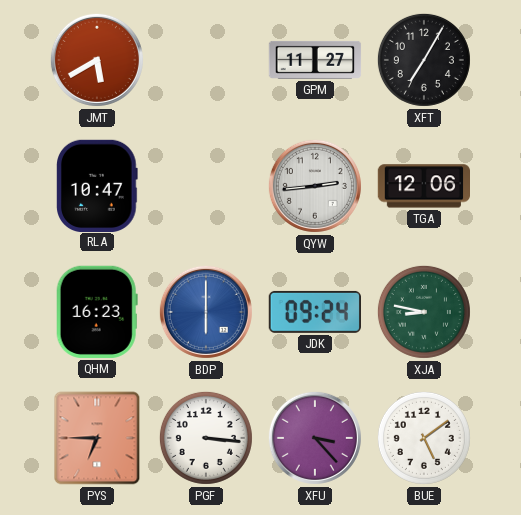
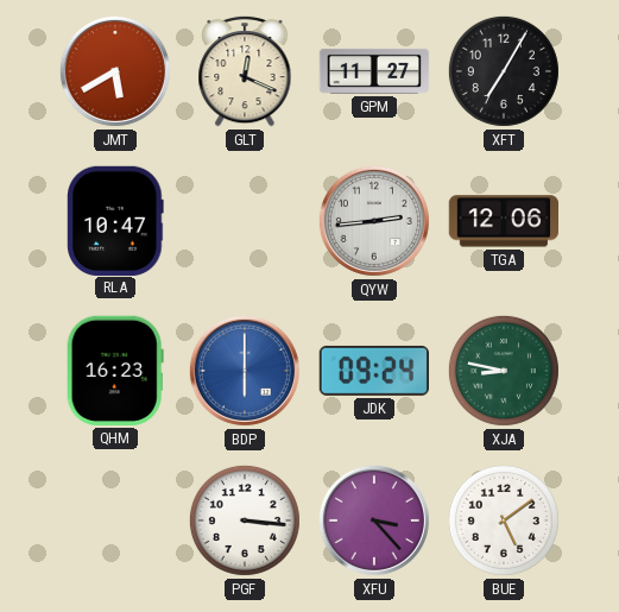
GLT: none -> 12:19
PYS: 6:45 -> none
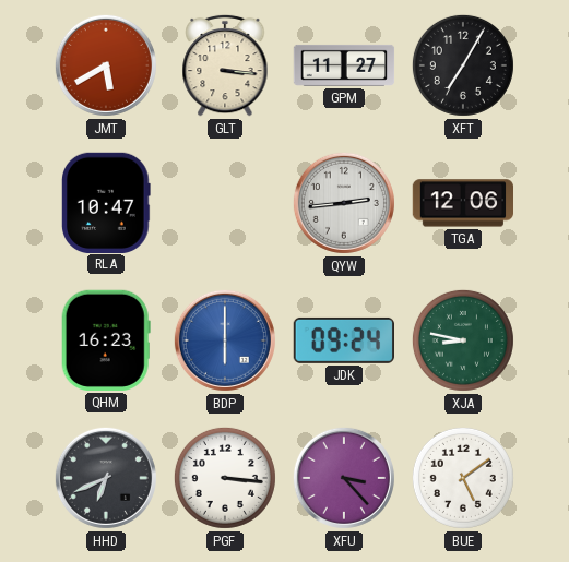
GLT: 12:19 -> 3:16
HHD: none -> 6:41
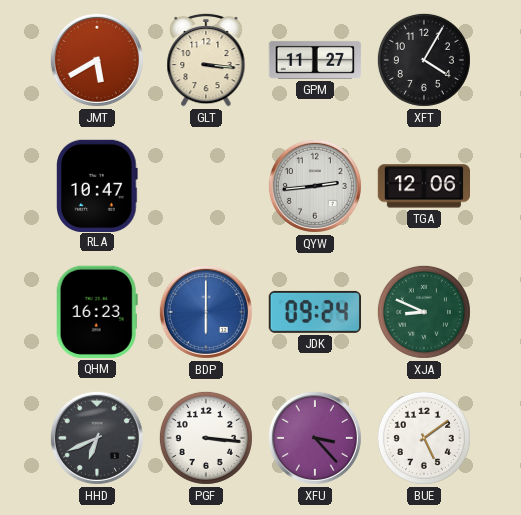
XFT: 7:05 -> 4:05
XJA: 8:47 -> 8:49
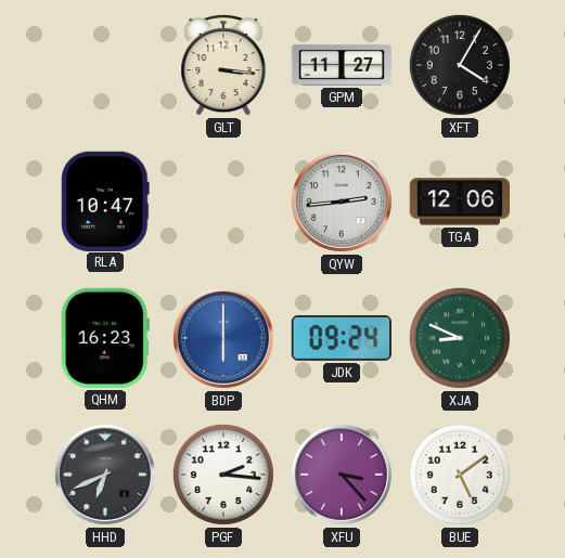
JMT: 5:40 -> none
PGF: 3:16 -> 2:16
